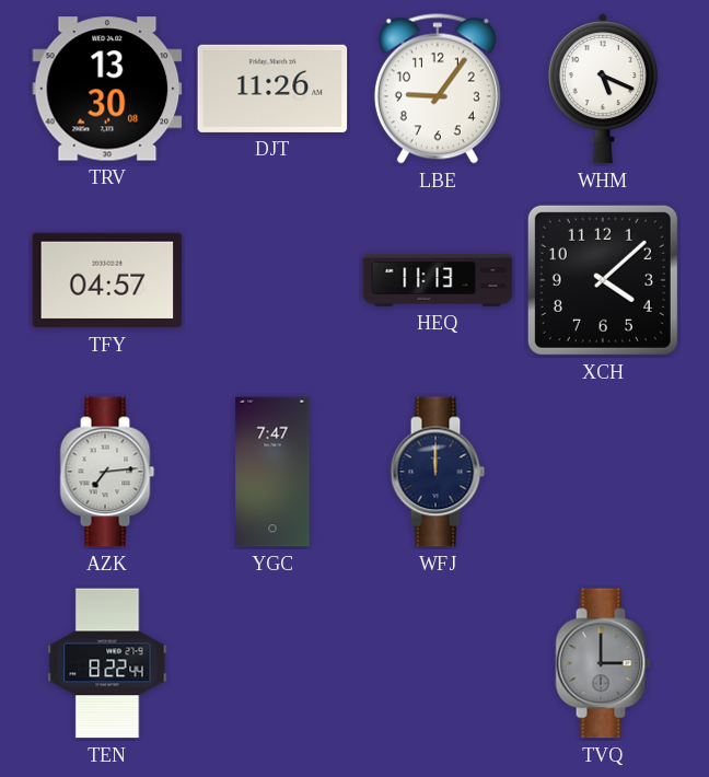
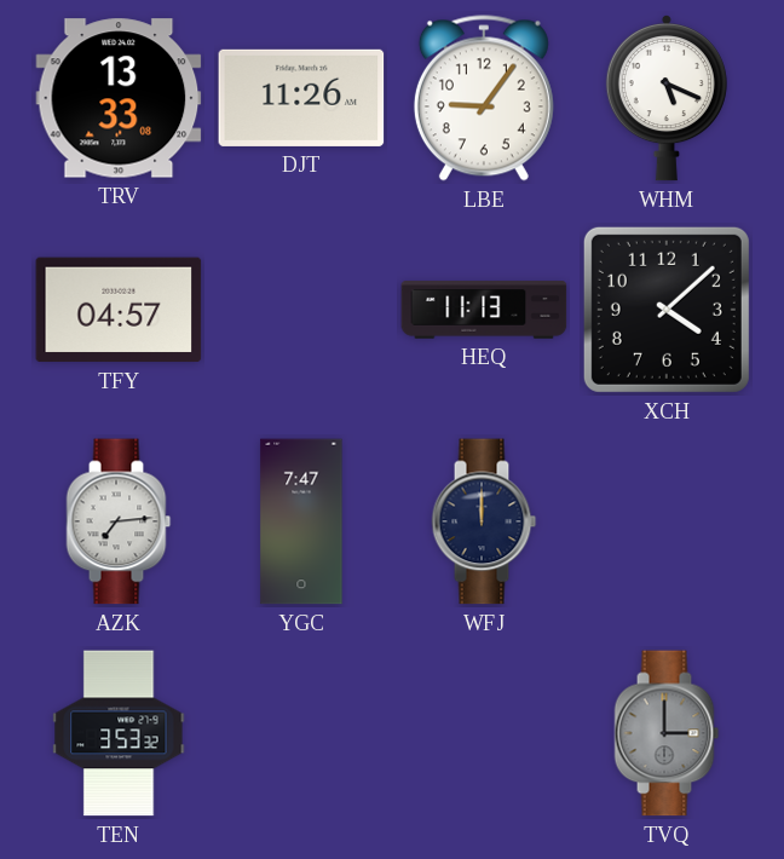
TRV: 13:30 -> 13:33
TEN: 8:22 -> 3:53
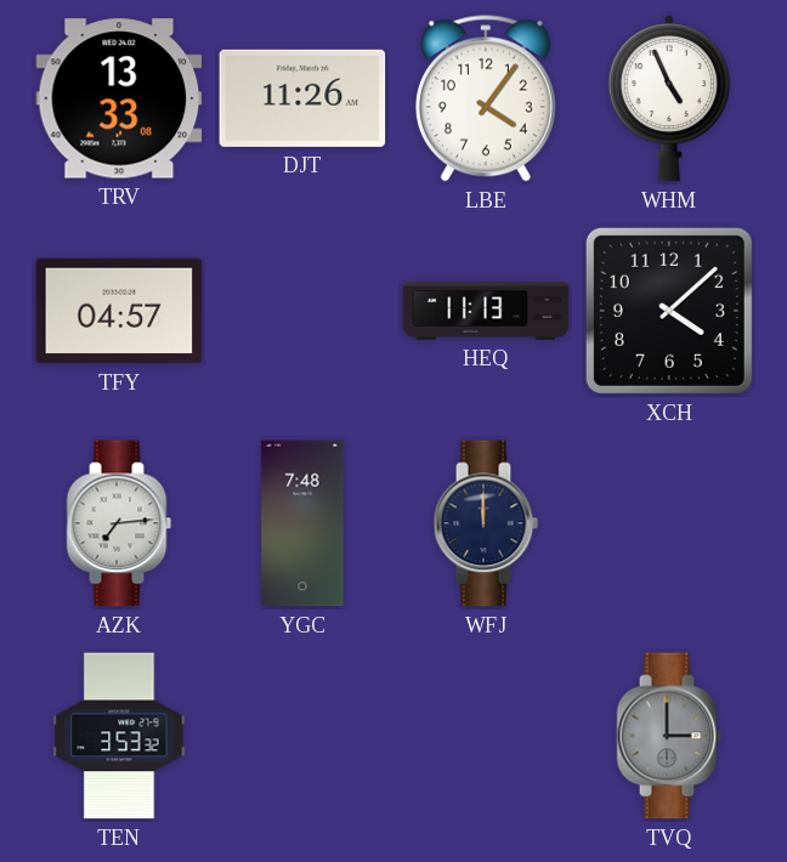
LBE: 9:06 -> 4:06
WHM: 5:19 -> 4:56
YGC: 7:47 -> 7:48
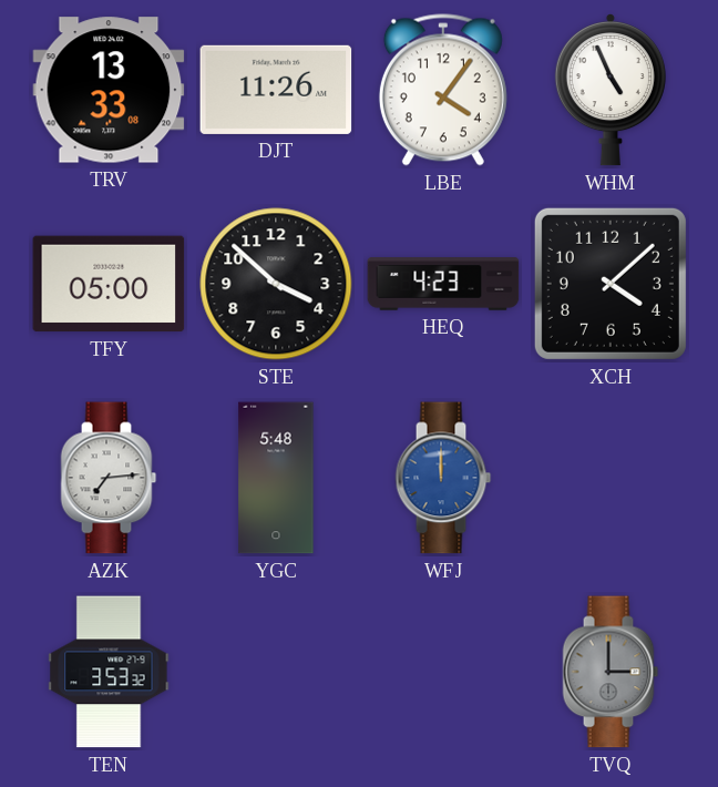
TFY: 04:57 -> 05:00
STE: none -> 3:52
HEQ: 11:13 -> 4:23
YGC: 7:48 -> 5:48
WFJ dial: navy -> blue
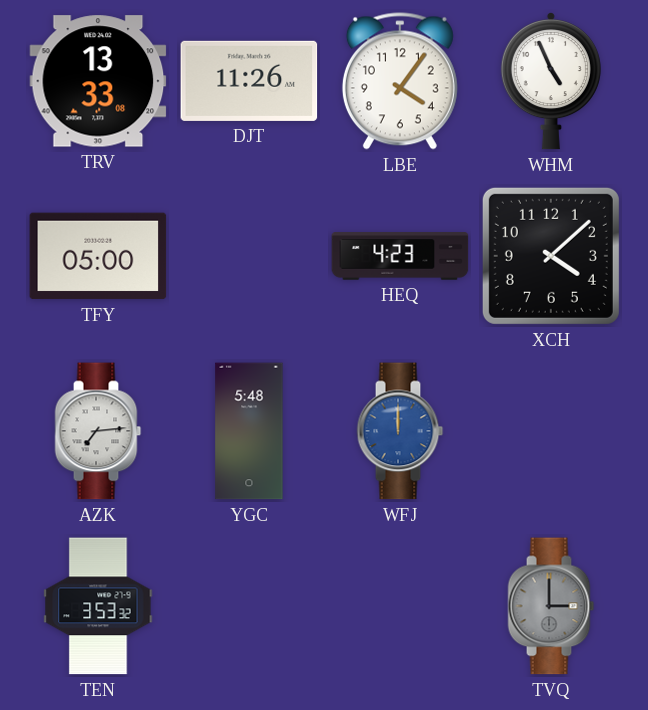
STE: 3:52 -> none
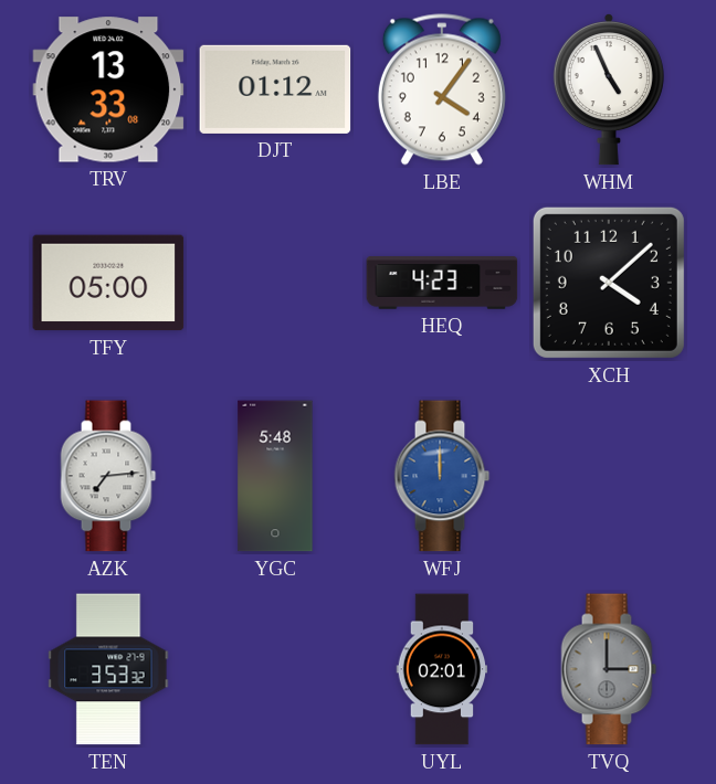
DJT: 11:26 -> 01:12
UYL: none -> 02:01
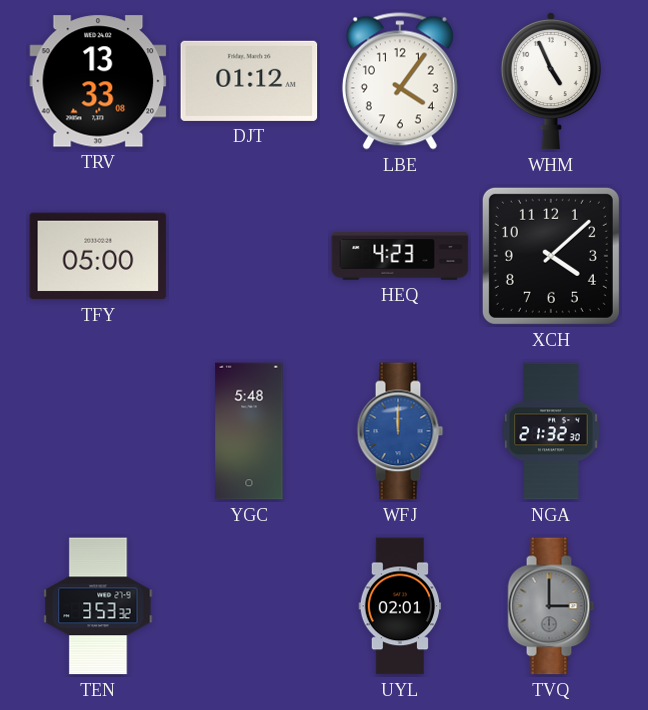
AZK: 7:14 -> none
NGA: none -> 21:32
